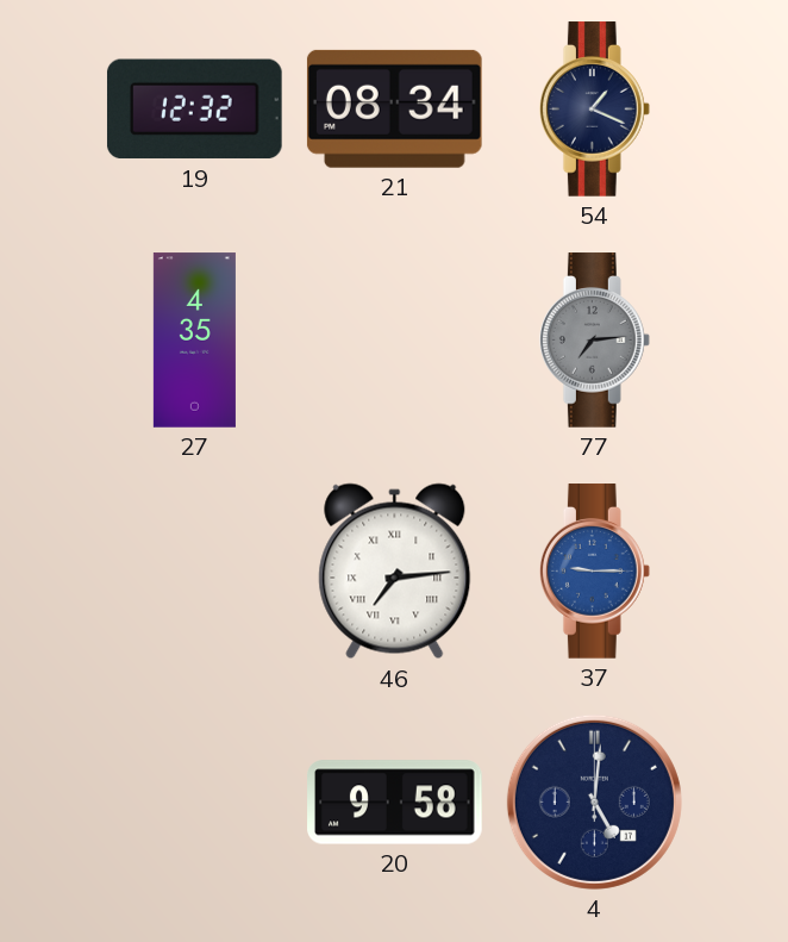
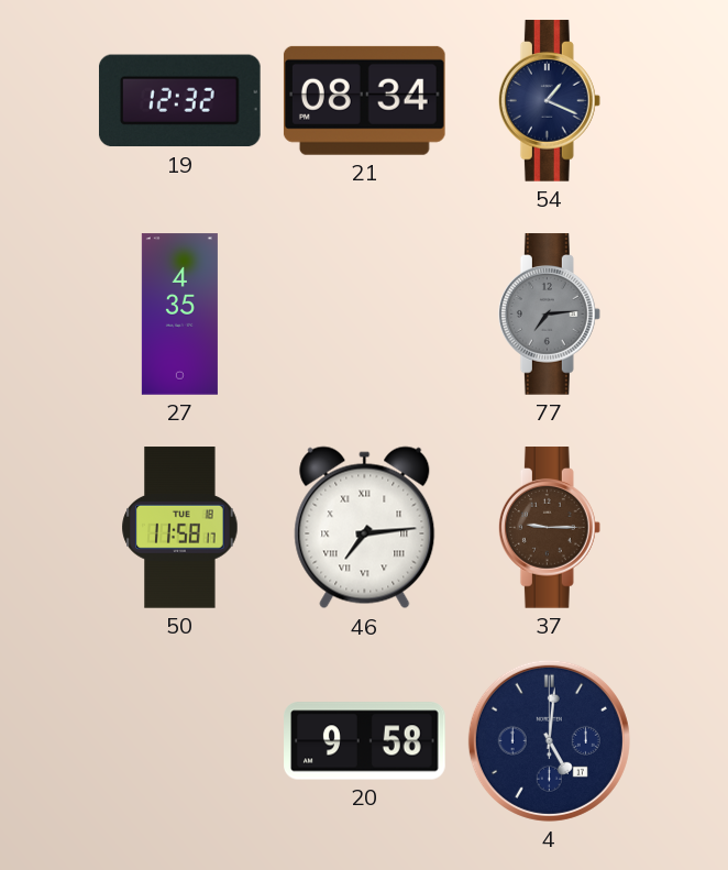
50: none -> 11:58
37 dial: blue -> brown
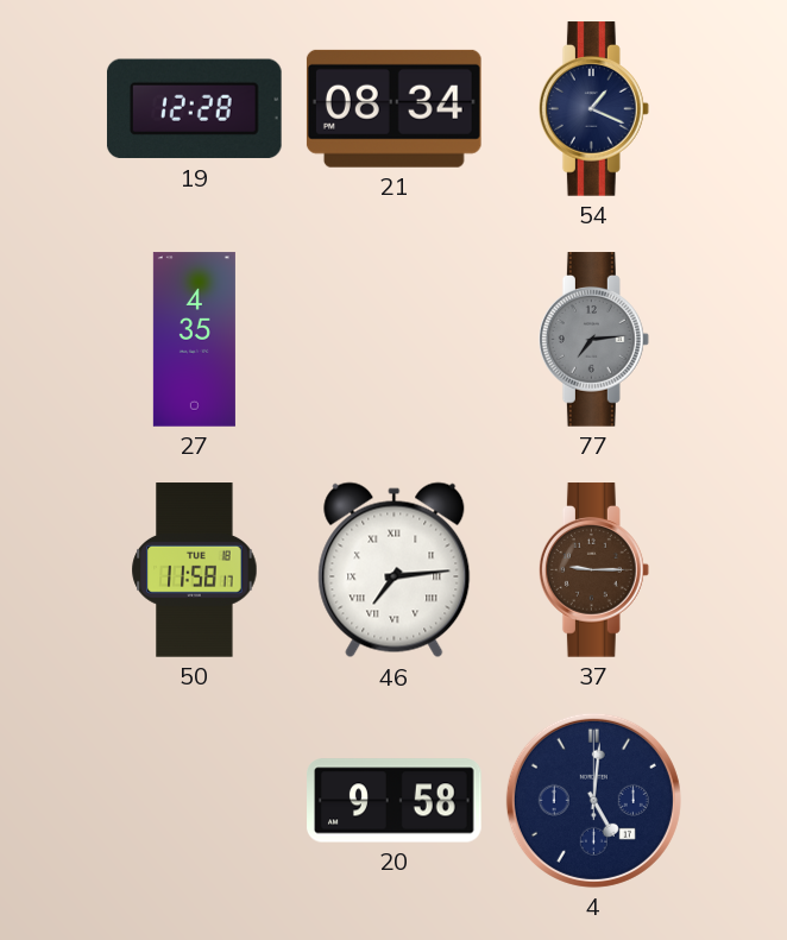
19: 12:32 -> 12:28
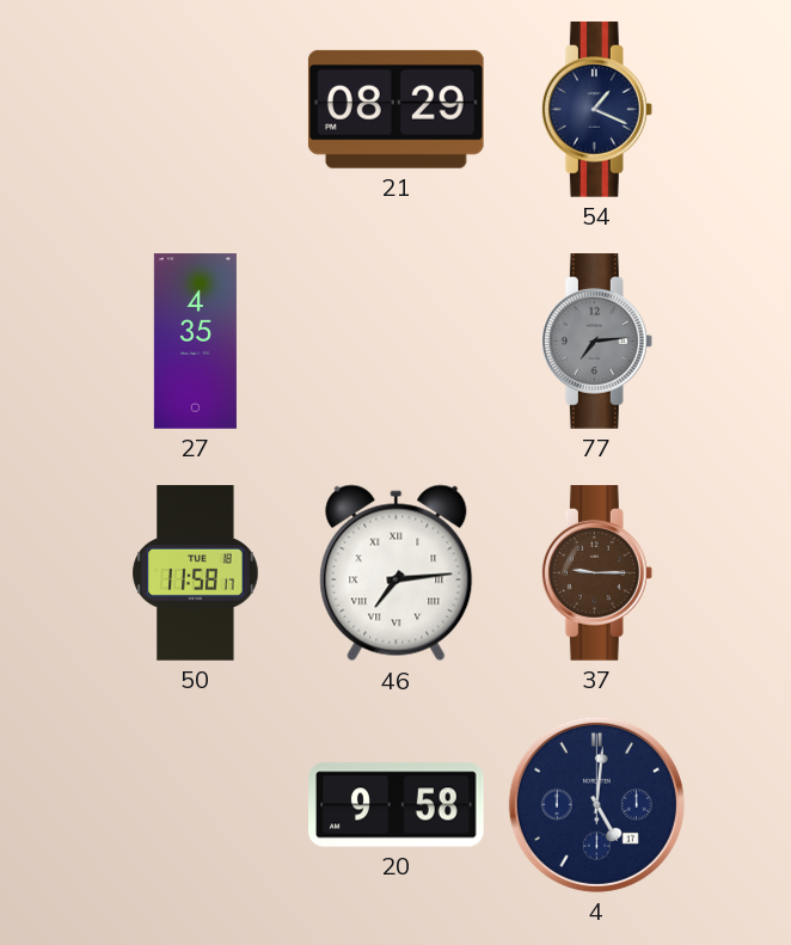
19: 12:28 -> none
21: 08:34 -> 08:29
